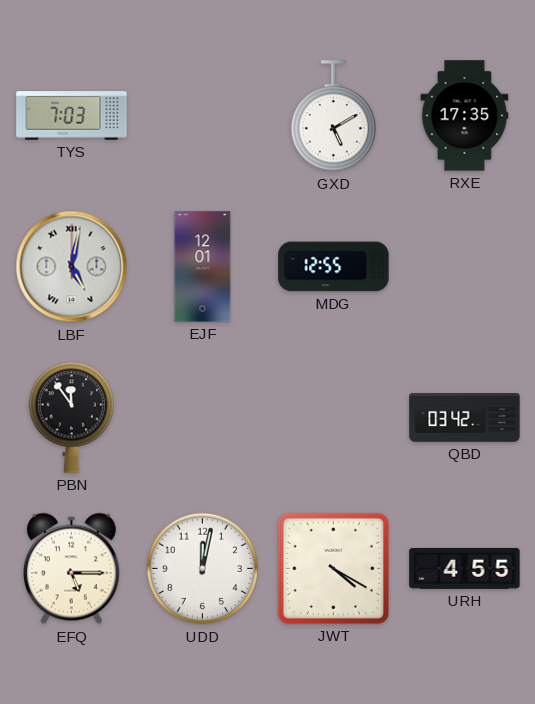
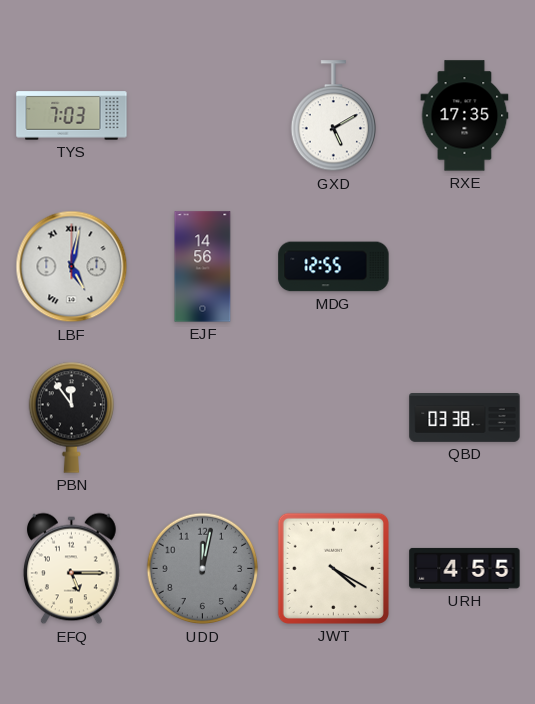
EJF: 12:01 -> 14:56
QBD: 03:42 -> 03:38
UDD dial: white -> grey
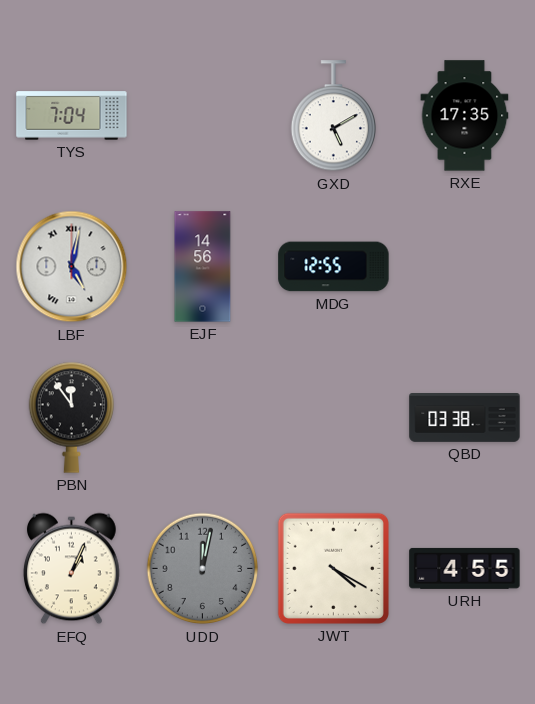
TYS: 7:03 -> 7:04
EFQ: 5:15 -> 1:04
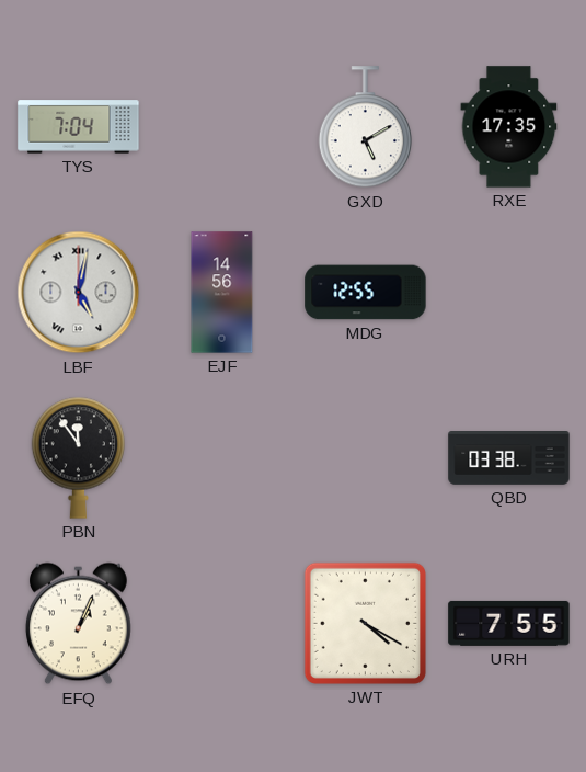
UDD: 12:02 -> none
URH: 4:55 -> 7:55
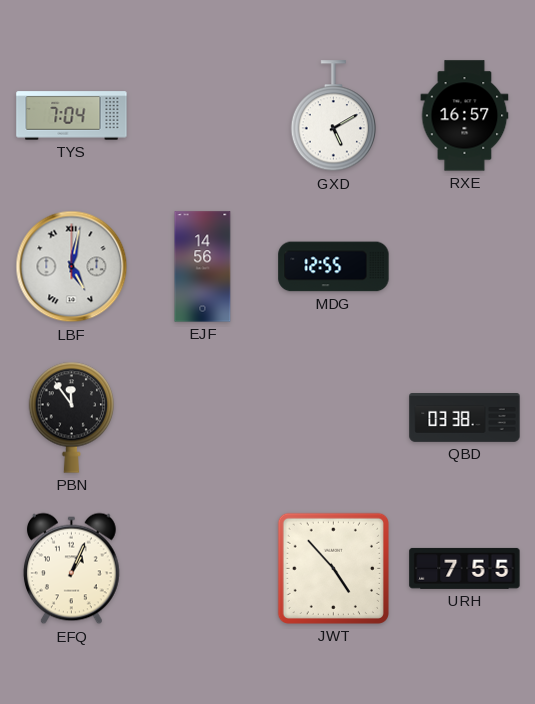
RXE: 17:35 -> 16:57
JWT: 4:20 -> 4:53
